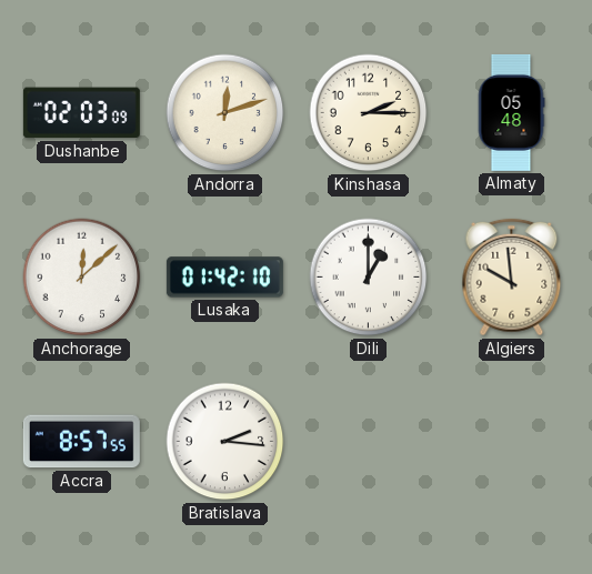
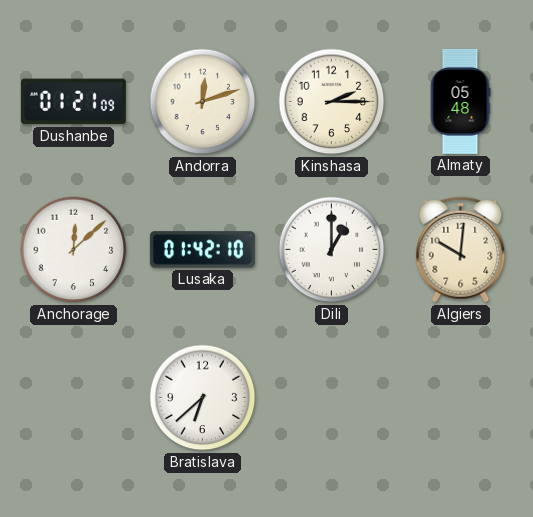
Dushanbe: 02:03 -> 01:21
Algiers: 9:59 -> 10:01
Accra: 8:57 -> none
Bratislava: 2:16 -> 6:38
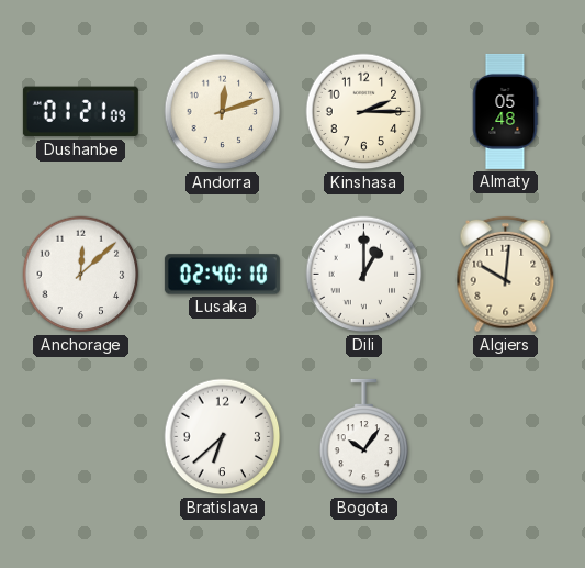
Lusaka: 01:42 -> 02:40
Bogota: none -> 10:06
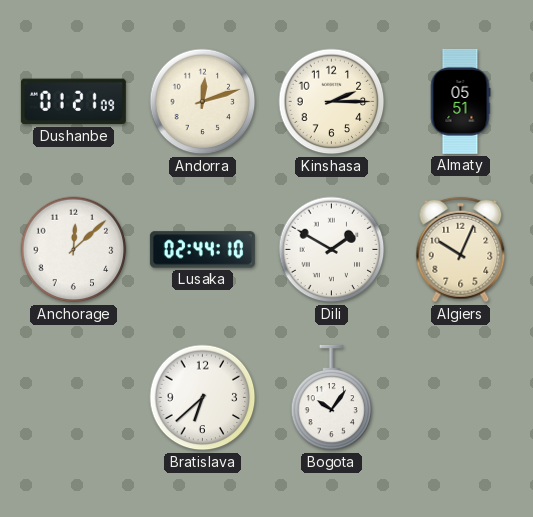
Almaty: 05:48 -> 05:51
Lusaka: 02:40 -> 02:44
Dili: 1:00 -> 1:50
Algiers: 10:01 -> 10:04
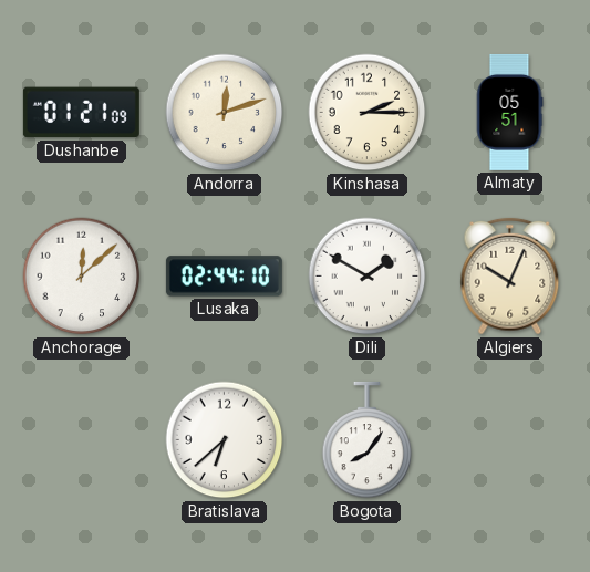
Bogota: 10:06 -> 8:06
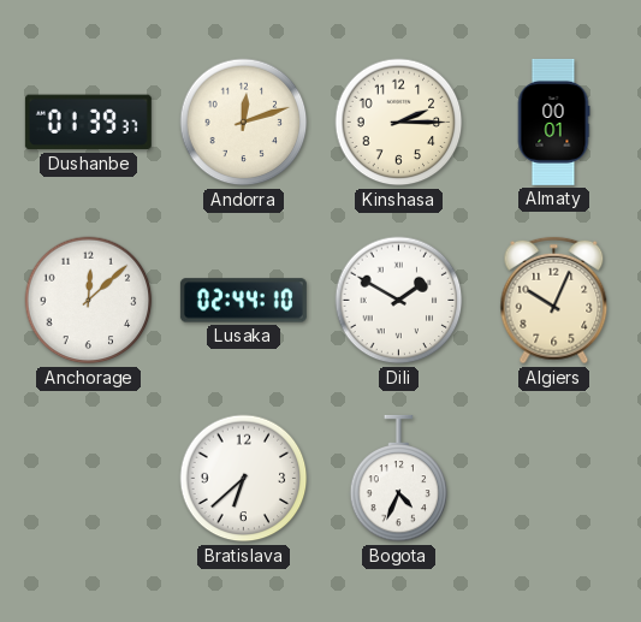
Dushanbe: 01:21 -> 01:39
Almaty: 05:51 -> 00:01
Bogota: 8:06 -> 4:34
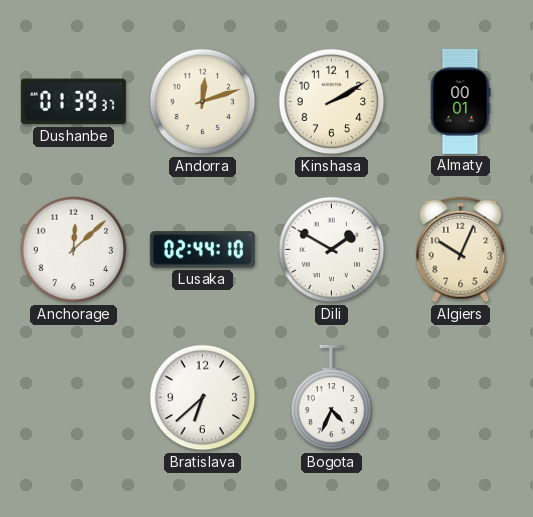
Kinshasa: 2:15 -> 2:10
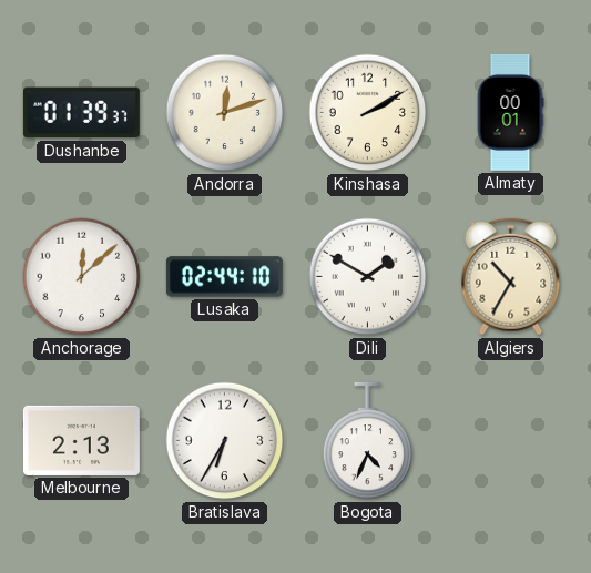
Algiers: 10:04 -> 10:35
Melbourne: none -> 2:13
Bratislava: 6:38 -> 6:35
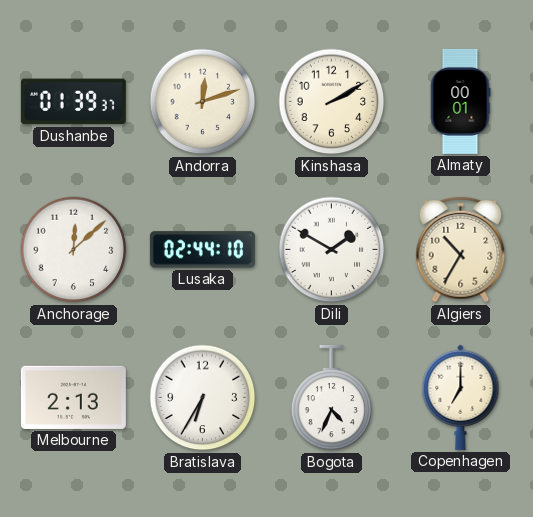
Copenhagen: none -> 7:00
